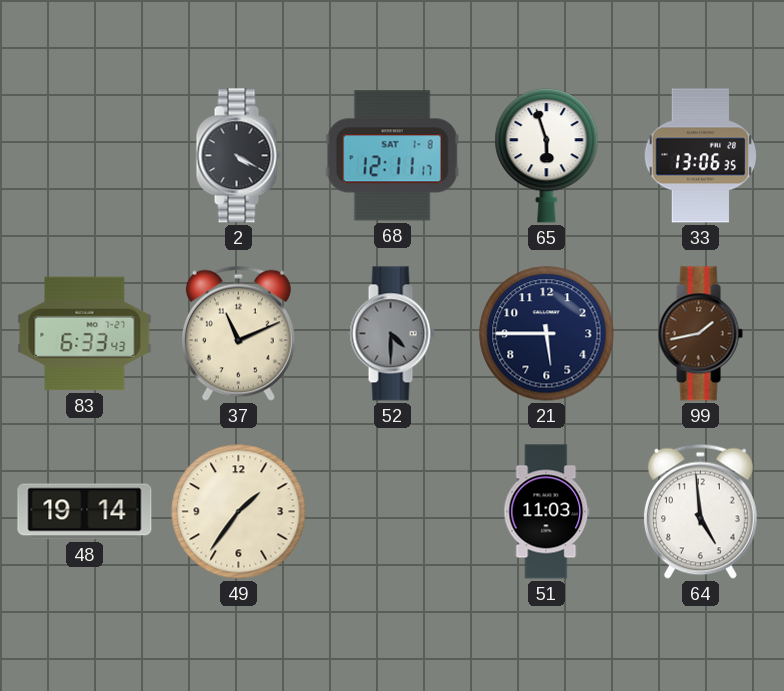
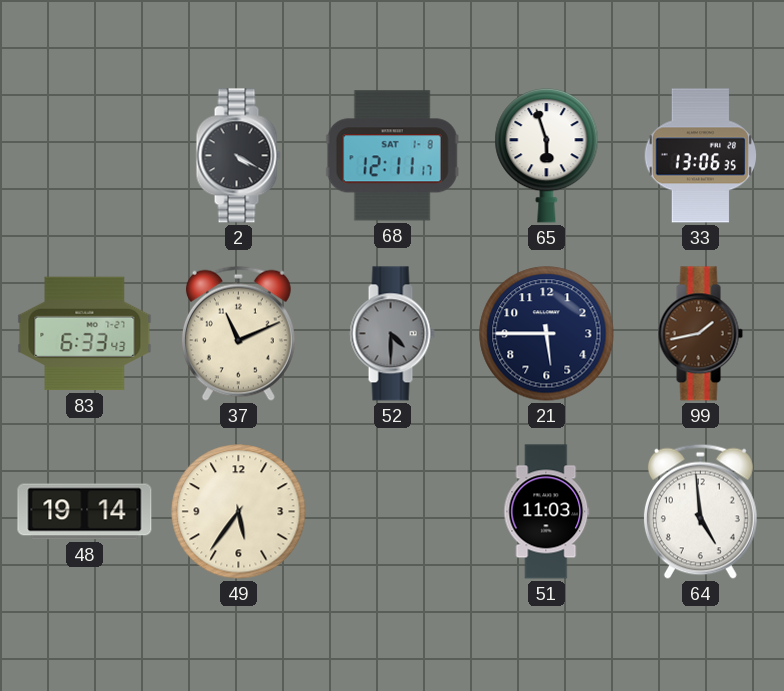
49: 1:36 -> 5:36
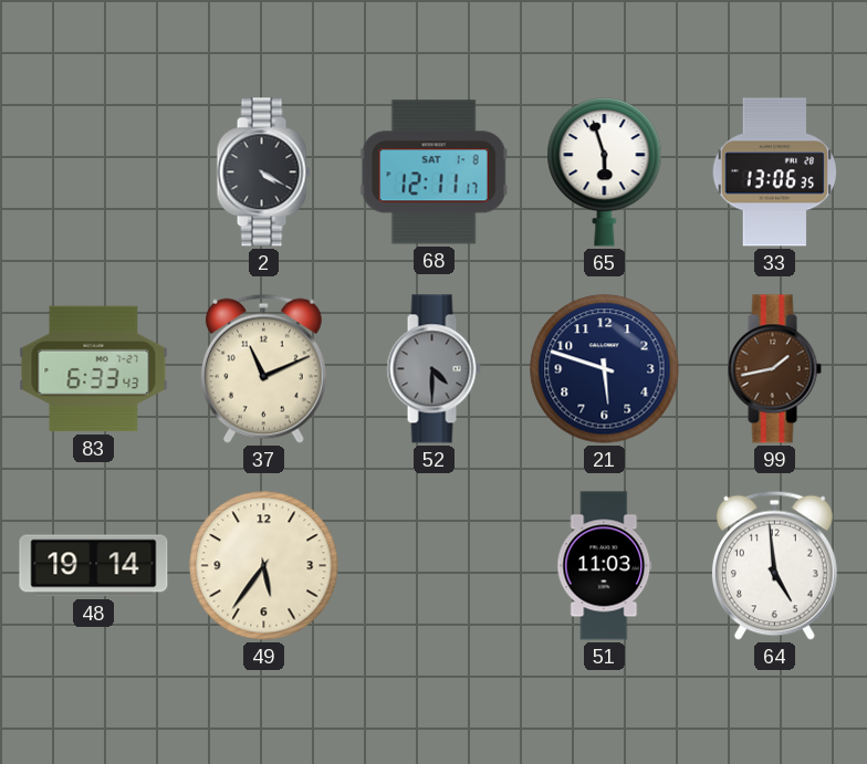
21: 5:45 -> 5:48
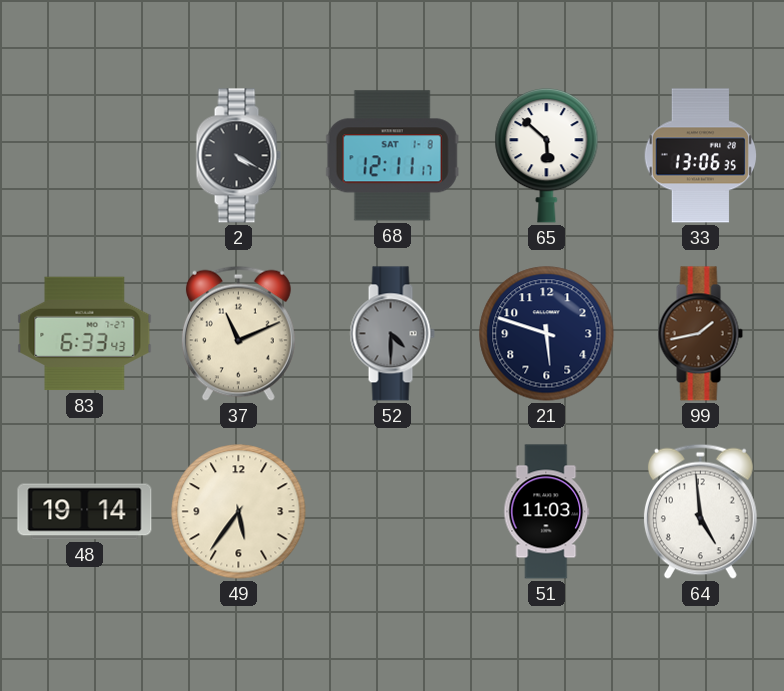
65: 5:57 -> 5:52
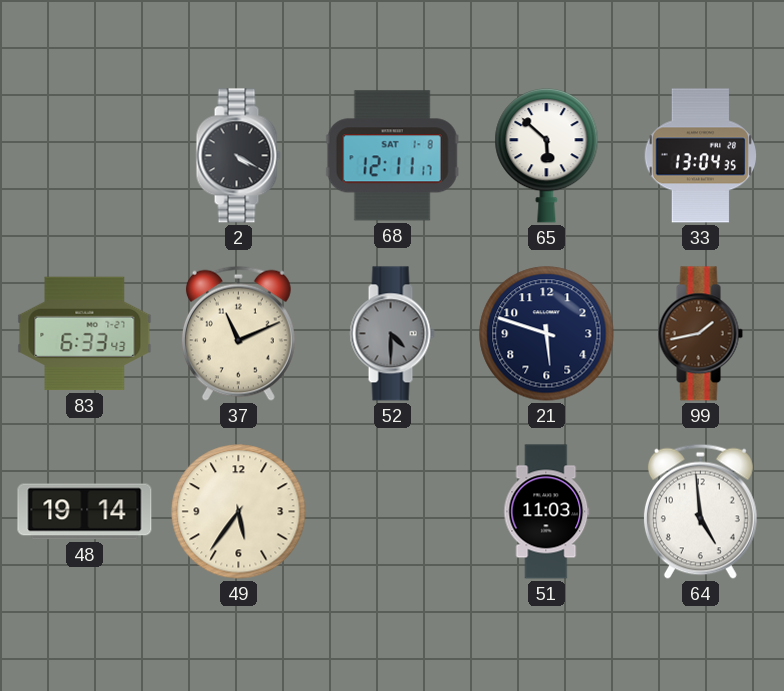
33: 13:06 -> 13:04
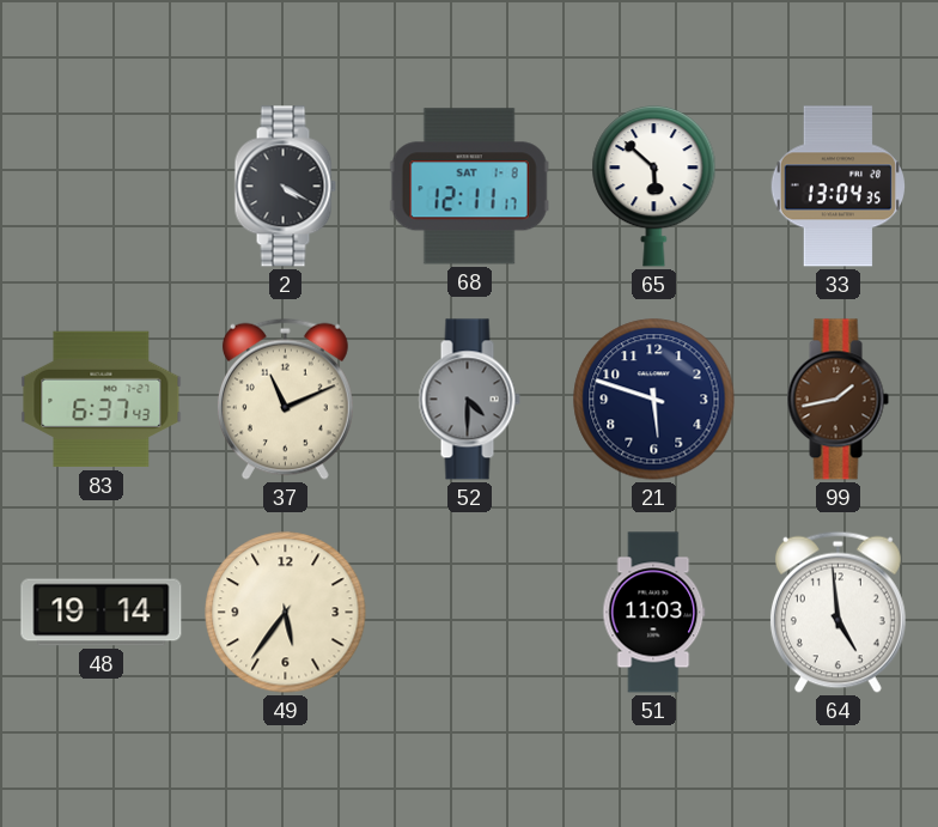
83: 6:33 -> 6:37
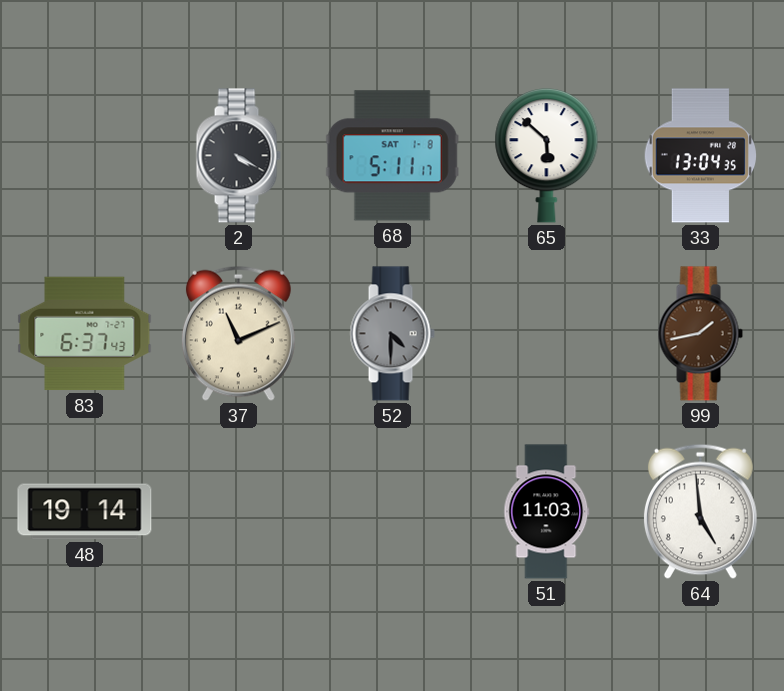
68: 12:11 -> 5:11
21: 5:48 -> none
49: 5:36 -> none
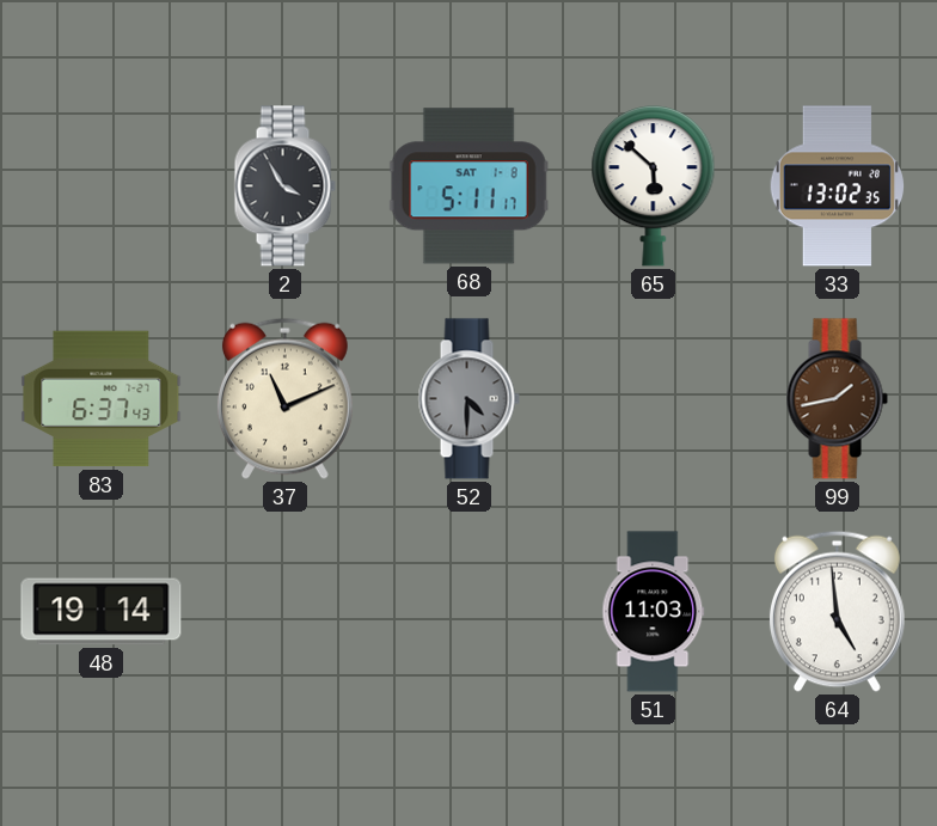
2: 4:20 -> 3:55
33: 13:04 -> 13:02
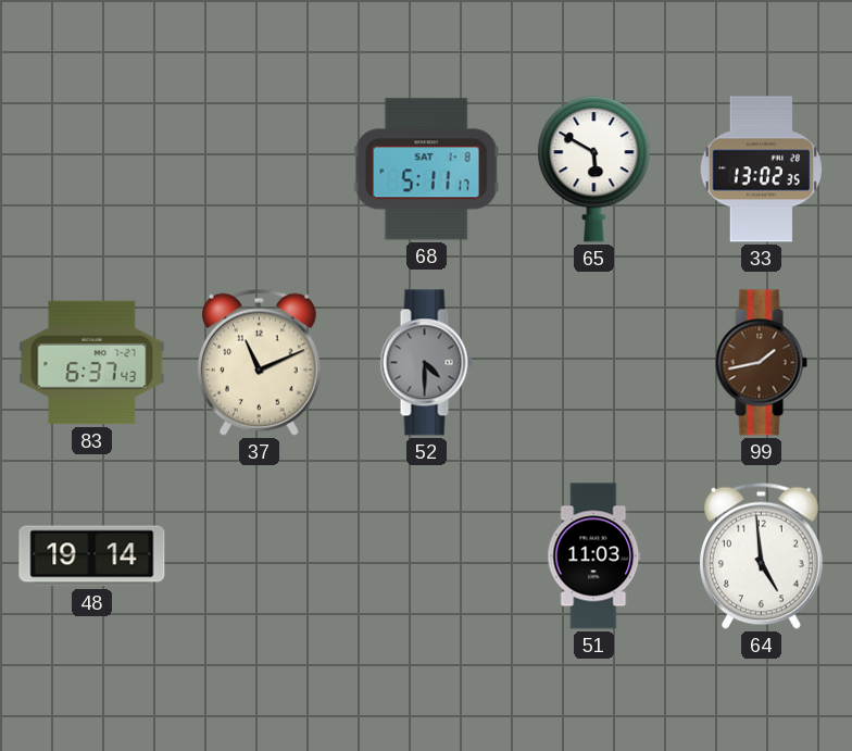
2: 3:55 -> none
65: 5:52 -> 5:50
